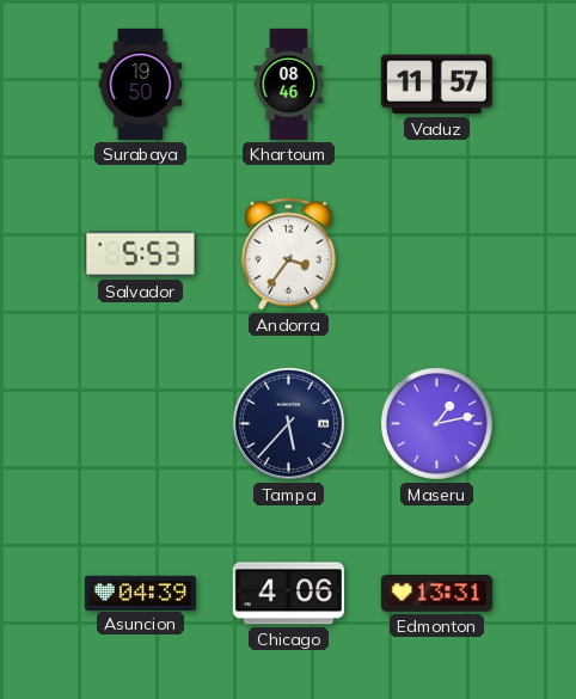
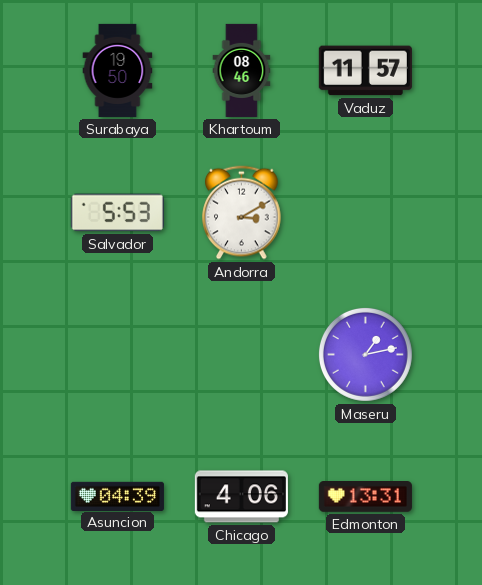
Andorra: 3:36 -> 3:10
Tampa: 5:37 -> none
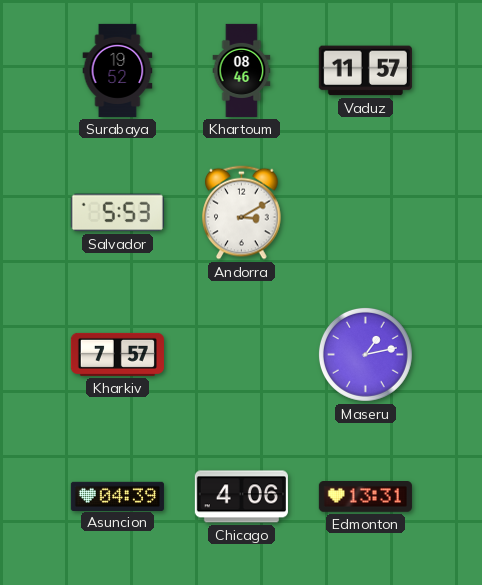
Surabaya: 19:50 -> 19:52
Kharkiv: none -> 7:57
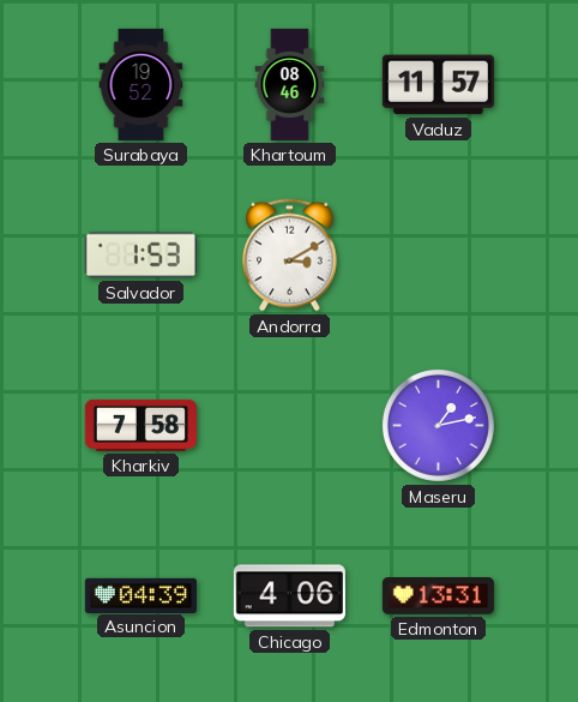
Salvador: 5:53 -> 1:53
Kharkiv: 7:57 -> 7:58
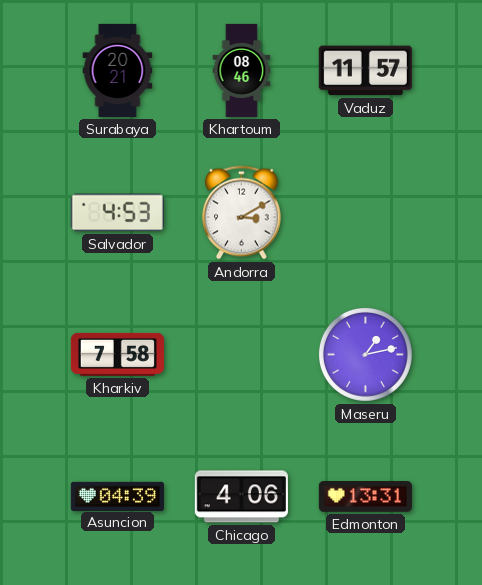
Surabaya: 19:52 -> 20:21
Salvador: 1:53 -> 4:53
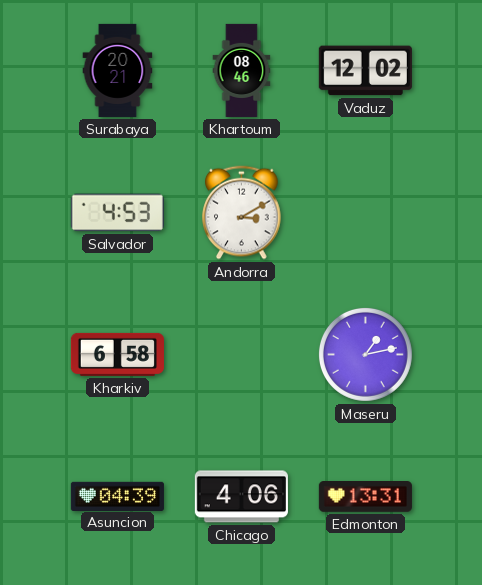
Vaduz: 11:57 -> 12:02
Kharkiv: 7:58 -> 6:58
